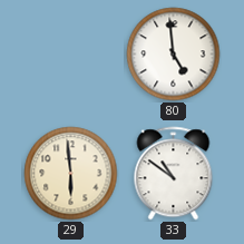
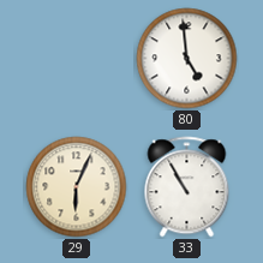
29: 5:59 -> 6:04
33: 10:51 -> 10:55
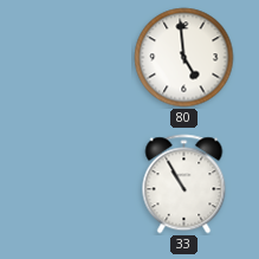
29: 6:04 -> none
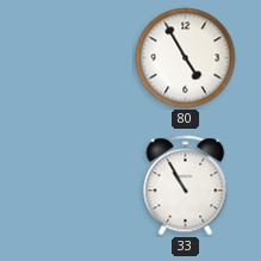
80: 4:59 -> 4:55
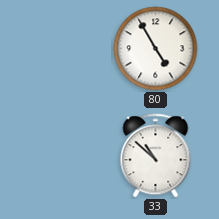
33: 10:55 -> 10:52
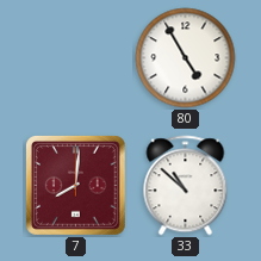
7: none -> 8:01
